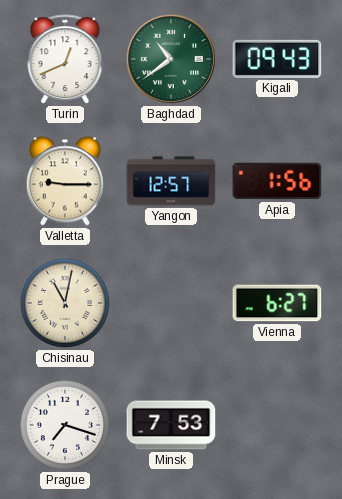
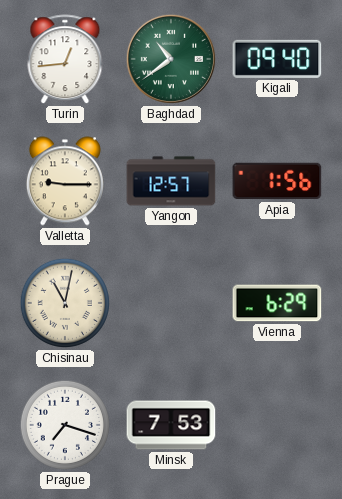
Turin: 12:41 -> 12:44
Kigali: 09:43 -> 09:40
Vienna: 6:27 -> 6:29
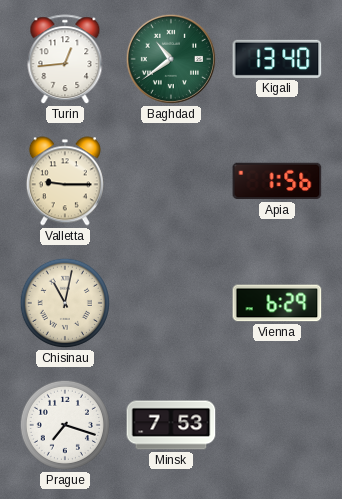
Kigali: 09:40 -> 13:40
Yangon: 12:57 -> none
